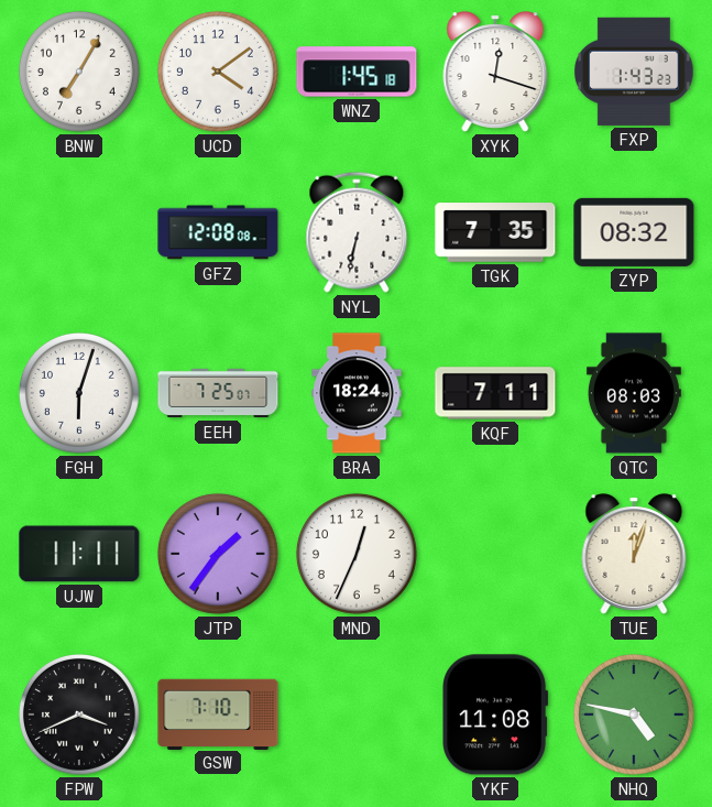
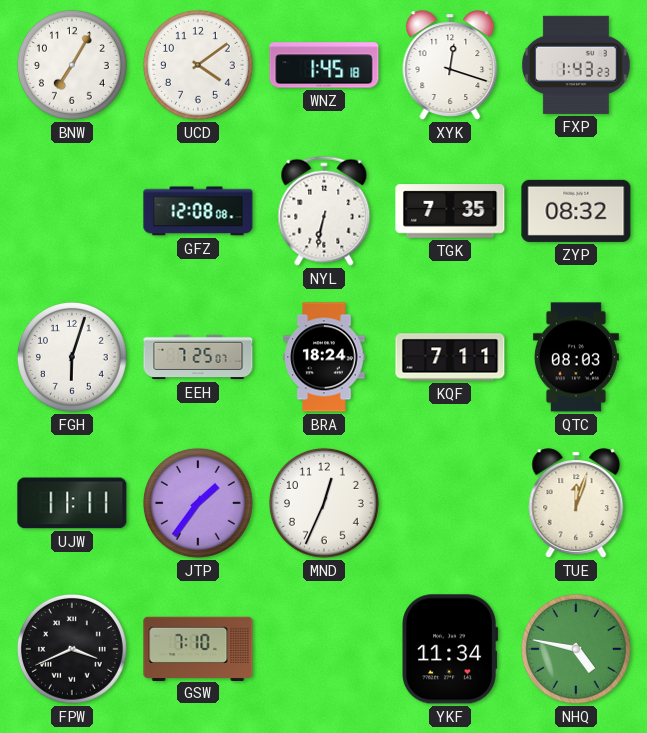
YKF: 11:08 -> 11:34
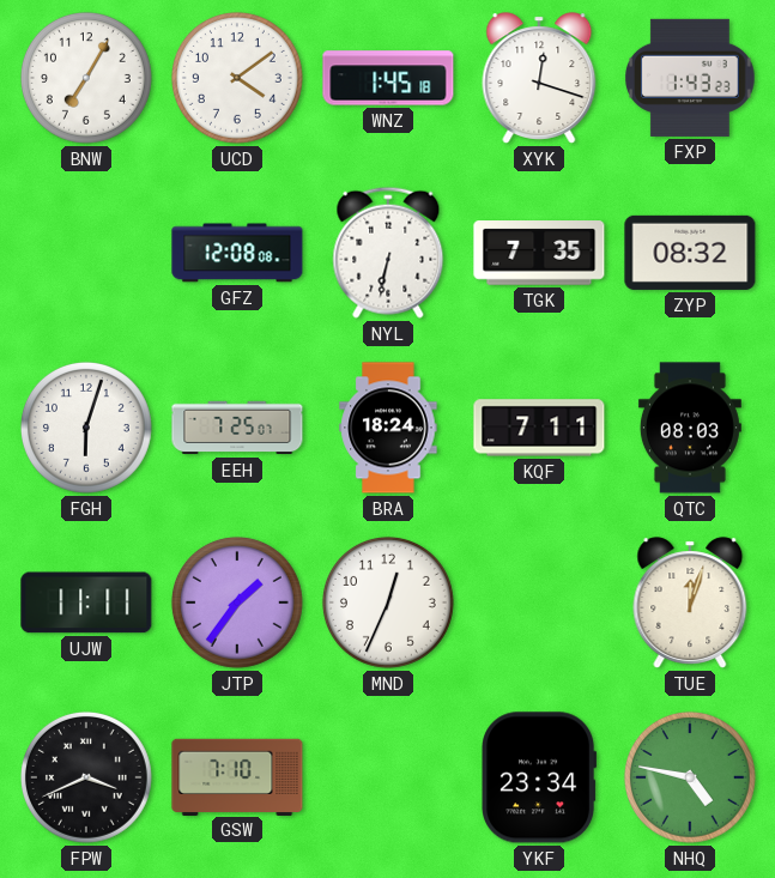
YKF: 11:34 -> 23:34
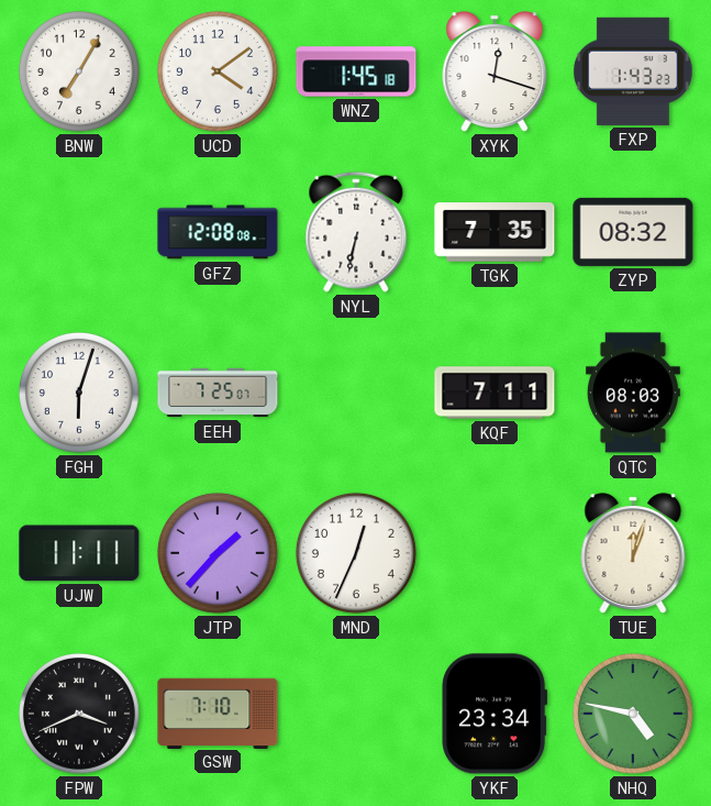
BRA: 18:24 -> none
JTP: 1:36 -> 1:37
